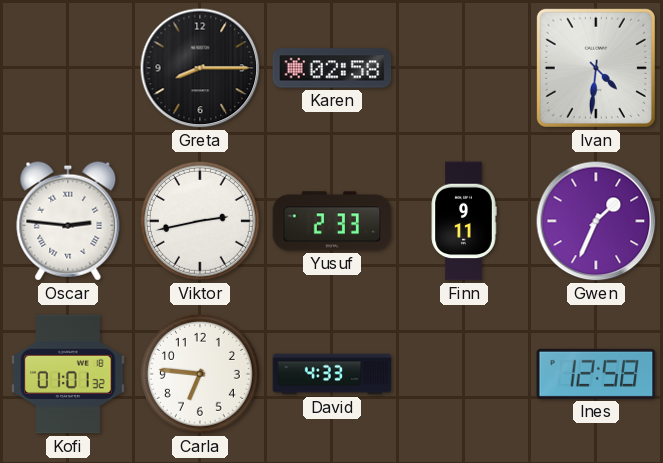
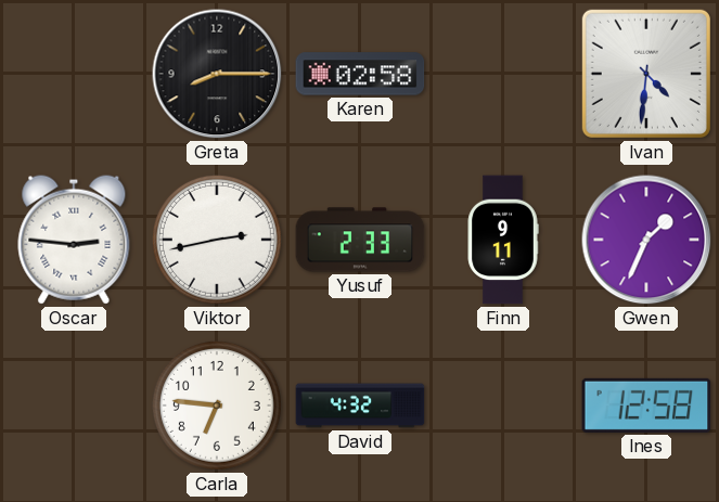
Kofi: 01:01 -> none
David: 4:33 -> 4:32
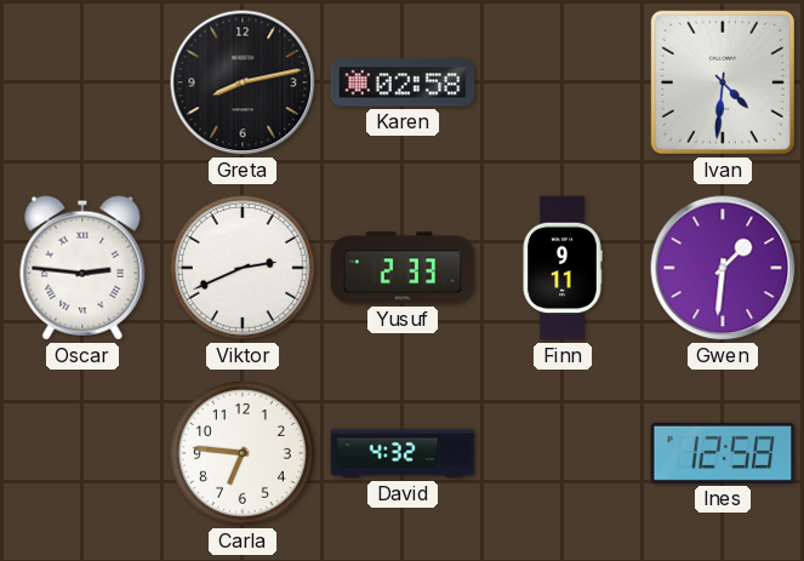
Greta: 8:15 -> 8:13
Viktor: 2:43 -> 2:41
Gwen: 1:34 -> 1:31
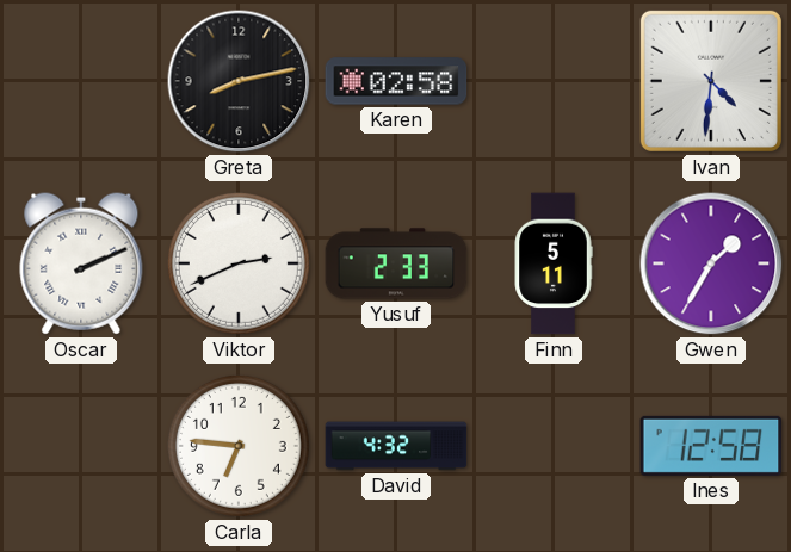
Oscar: 2:46 -> 2:11
Finn: 9:11 -> 5:11
Gwen: 1:31 -> 1:35
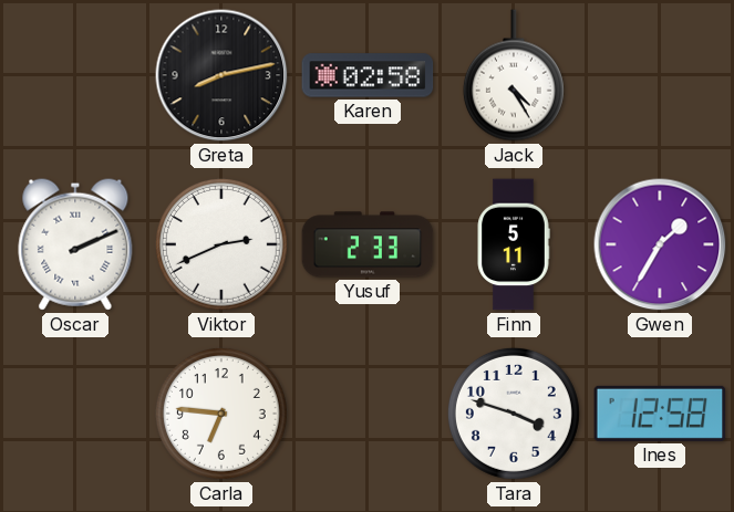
Jack: none -> 4:25
Ivan: 4:31 -> none
David: 4:32 -> none
Tara: none -> 3:48
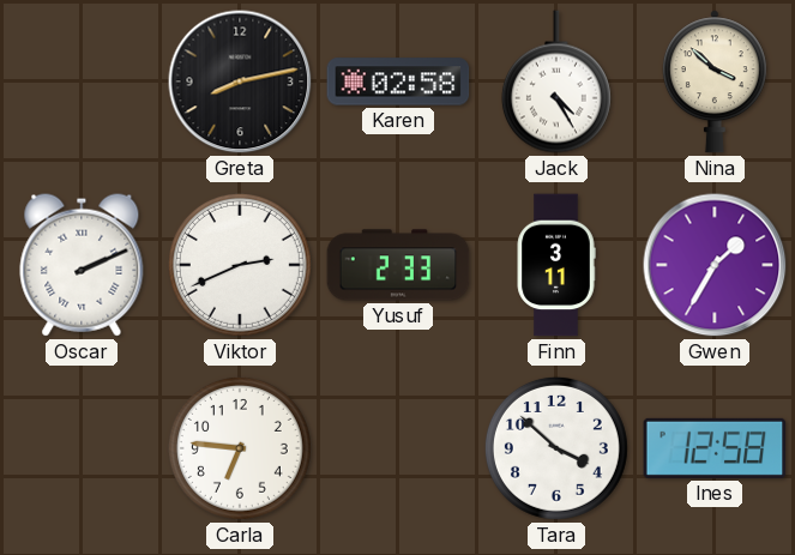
Nina: none -> 3:52
Finn: 5:11 -> 3:11
Tara: 3:48 -> 3:52
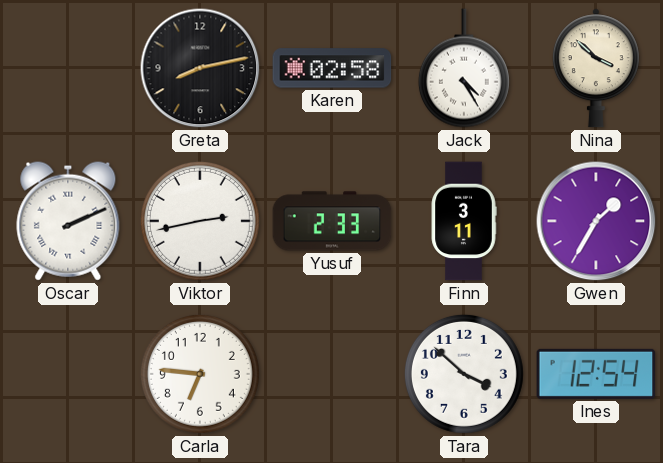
Viktor: 2:41 -> 2:43
Ines: 12:58 -> 12:54
